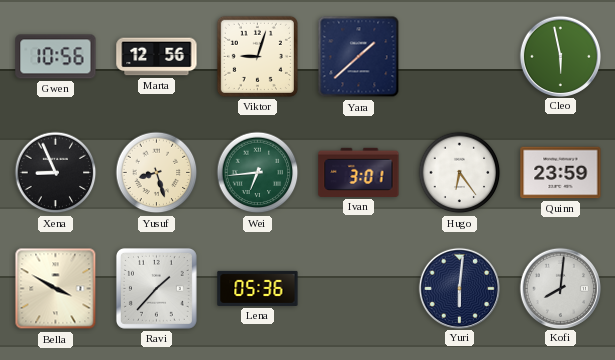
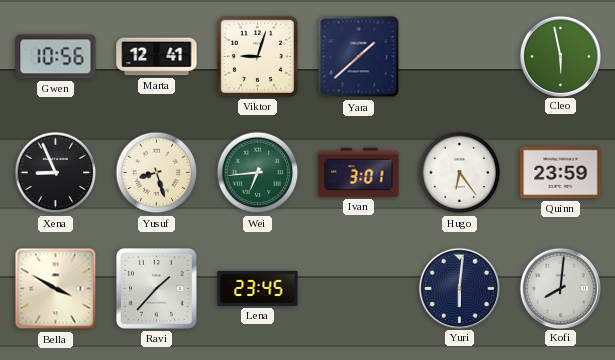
Marta: 12:56 -> 12:41
Lena: 05:36 -> 23:45
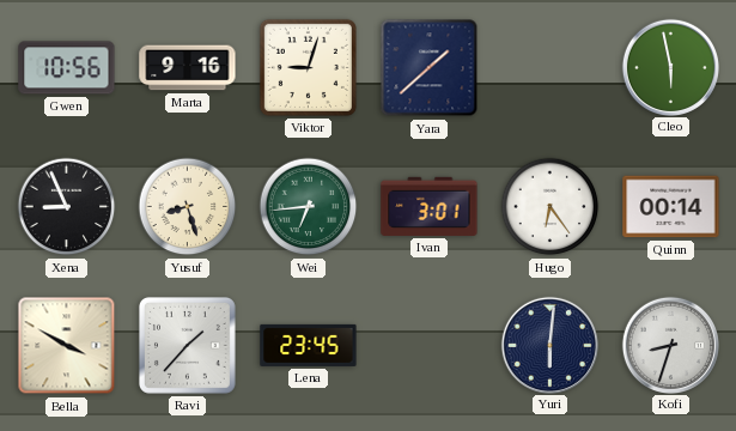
Marta: 12:41 -> 9:16
Quinn: 23:59 -> 00:14
Kofi: 8:01 -> 8:33
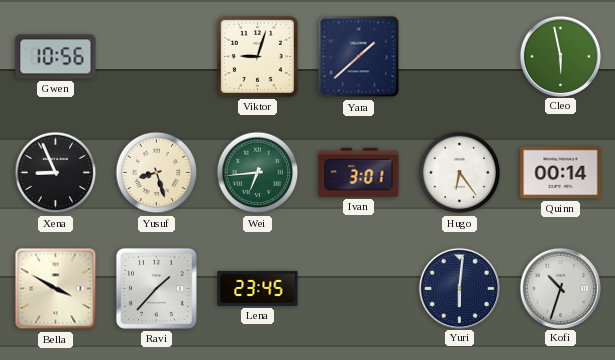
Marta: 9:16 -> none
Kofi: 8:33 -> 10:33
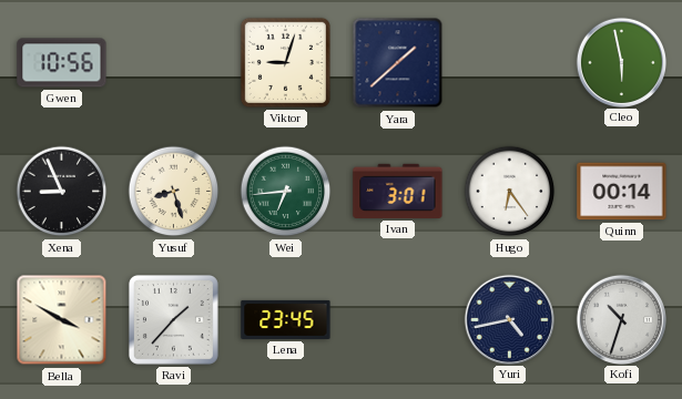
Yuri: 6:01 -> 4:43
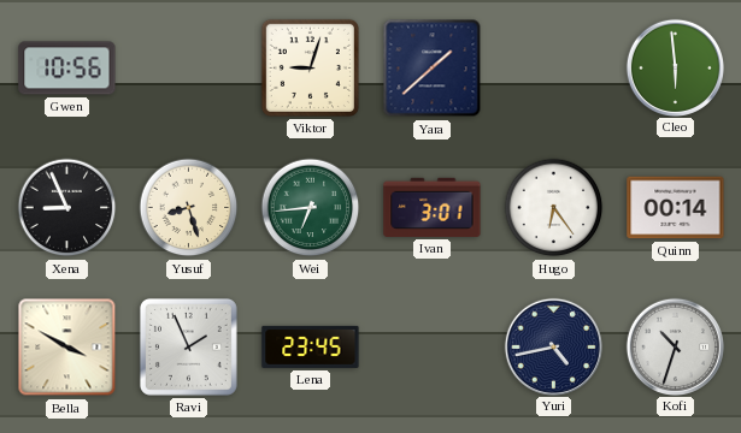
Cleo: 5:58 -> 5:59
Ravi: 1:37 -> 1:56
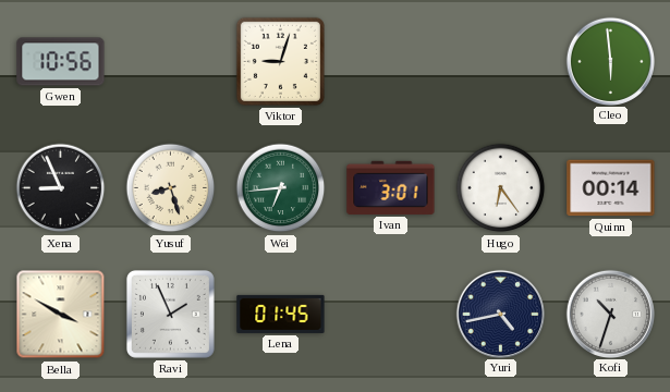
Yara: 1:38 -> none
Lena: 23:45 -> 01:45
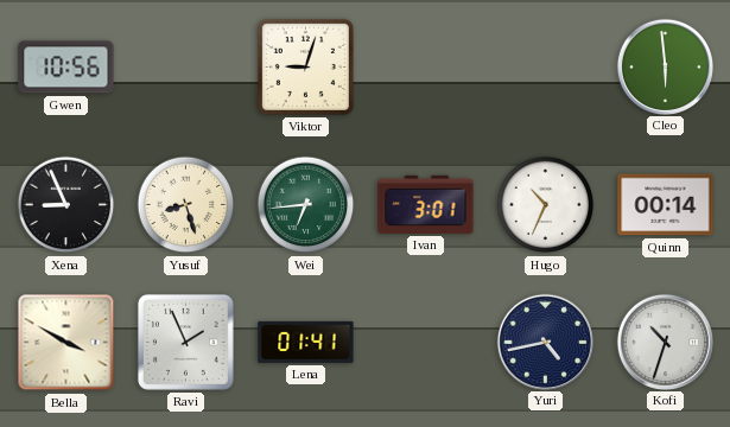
Hugo: 6:24 -> 10:34
Lena: 01:45 -> 01:41
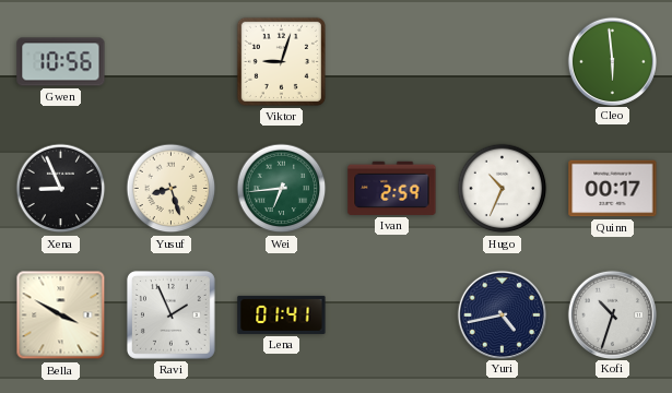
Ivan: 3:01 -> 2:59
Quinn: 00:14 -> 00:17
